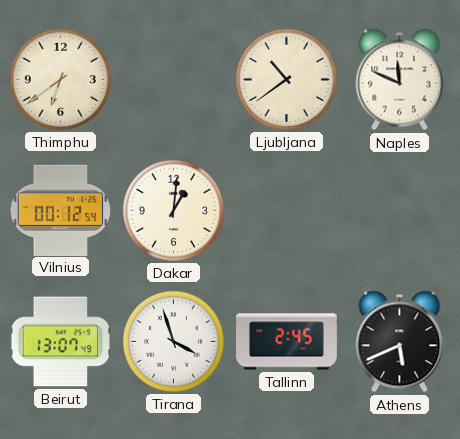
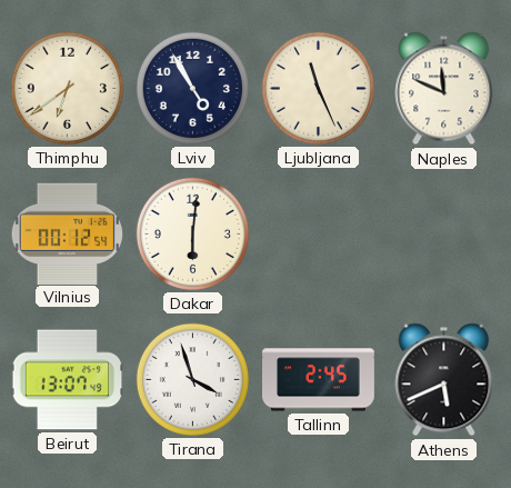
Lviv: none -> 4:55
Ljubljana: 10:39 -> 11:26
Dakar: 1:01 -> 6:01
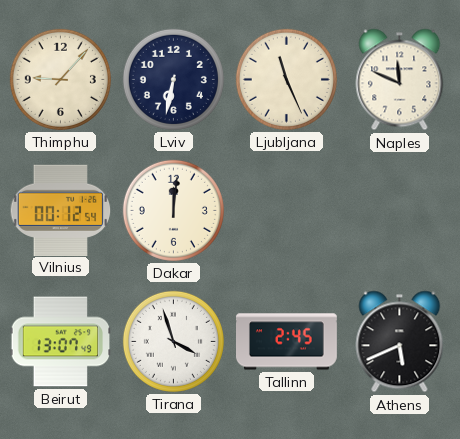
Thimphu: 6:39 -> 9:07
Lviv: 4:55 -> 6:32
Dakar: 6:01 -> 12:01
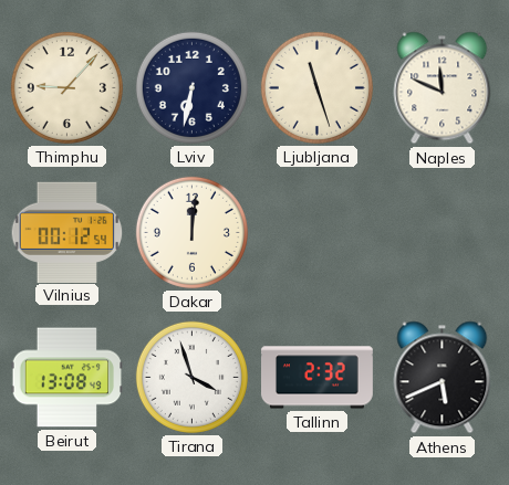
Ljubljana: 11:26 -> 11:27
Beirut: 13:07 -> 13:08
Tallinn: 2:45 -> 2:32
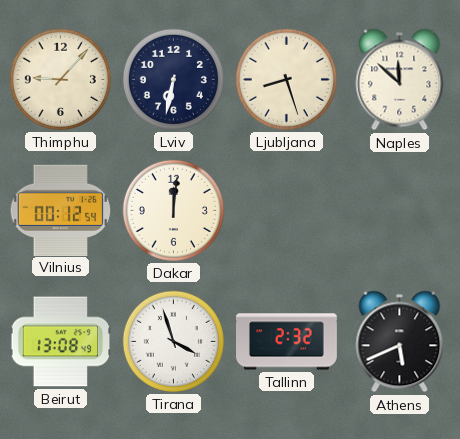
Ljubljana: 11:27 -> 8:27
Naples: 11:49 -> 11:52
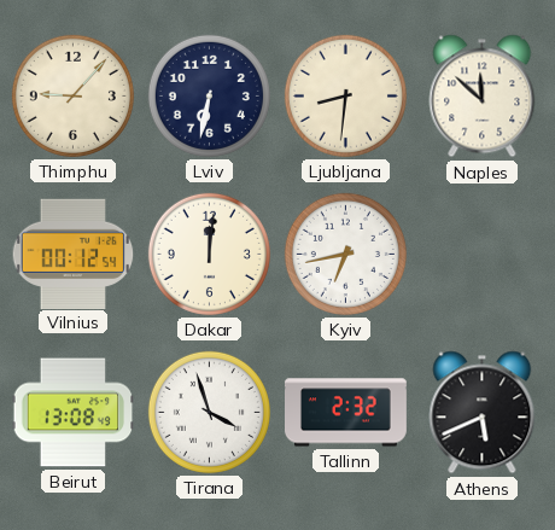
Ljubljana: 8:27 -> 8:31
Kyiv: none -> 6:43
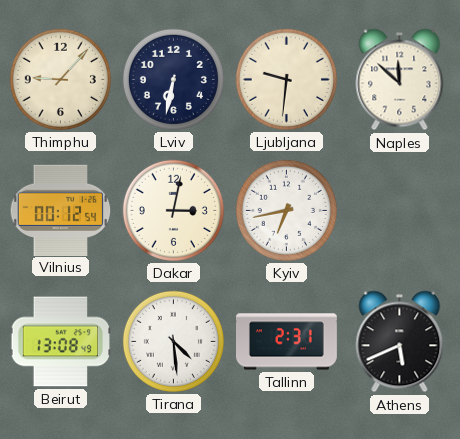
Ljubljana: 8:31 -> 9:31
Dakar: 12:01 -> 3:02
Tirana: 3:57 -> 4:29
Tallinn: 2:32 -> 2:31
